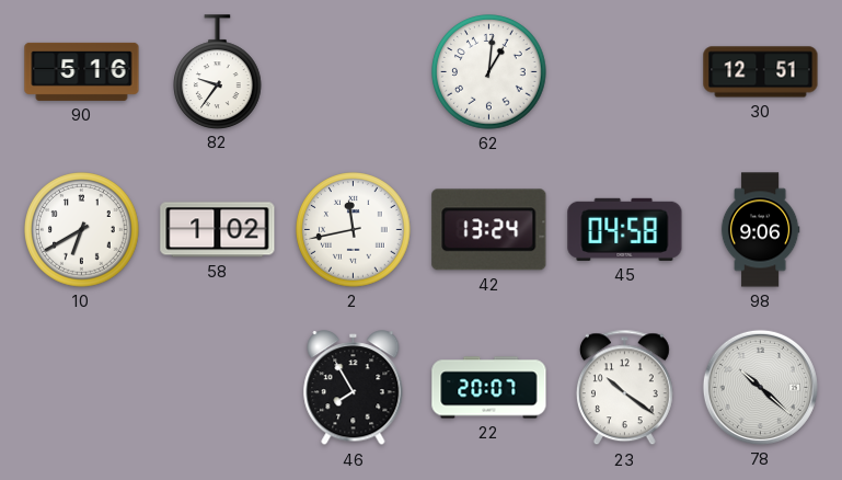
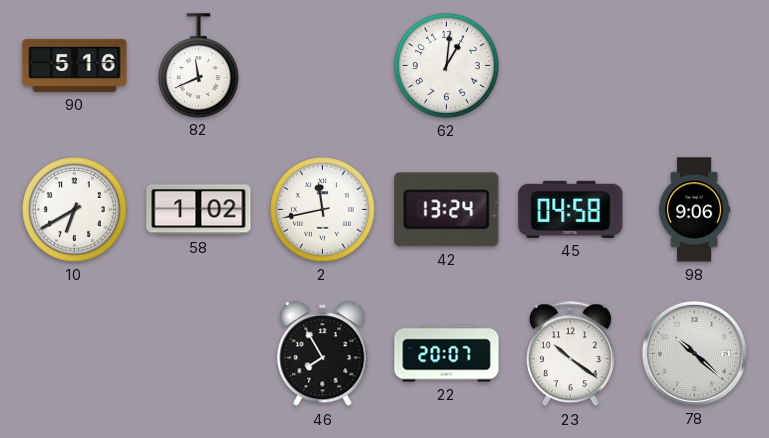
82: 9:36 -> 11:41
30: 12:51 -> none
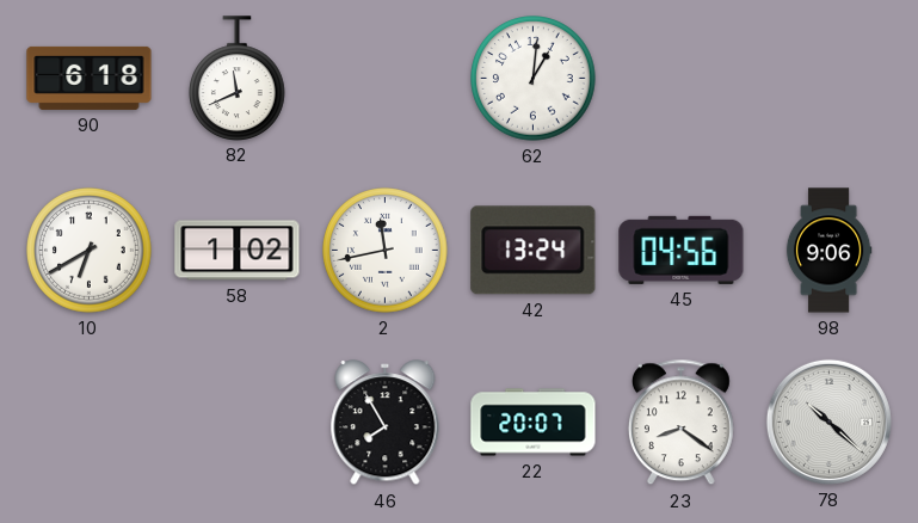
90: 5:16 -> 6:18
45: 04:58 -> 04:56
23: 10:21 -> 8:21
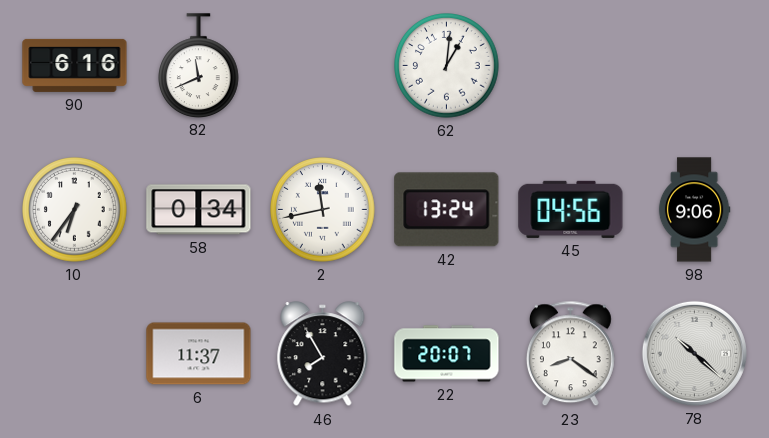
90: 6:18 -> 6:16
10: 6:40 -> 6:36
58: 1:02 -> 0:34
6: none -> 11:37
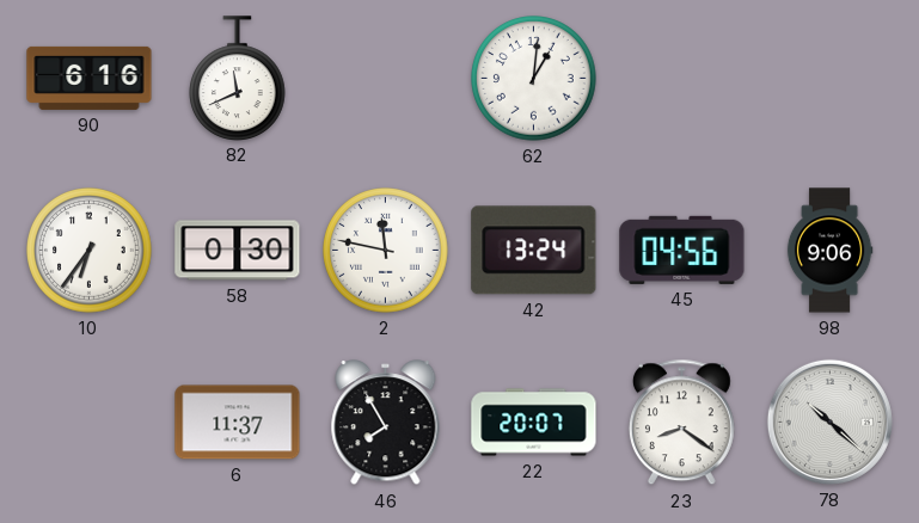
58: 0:34 -> 0:30
2: 11:43 -> 11:47
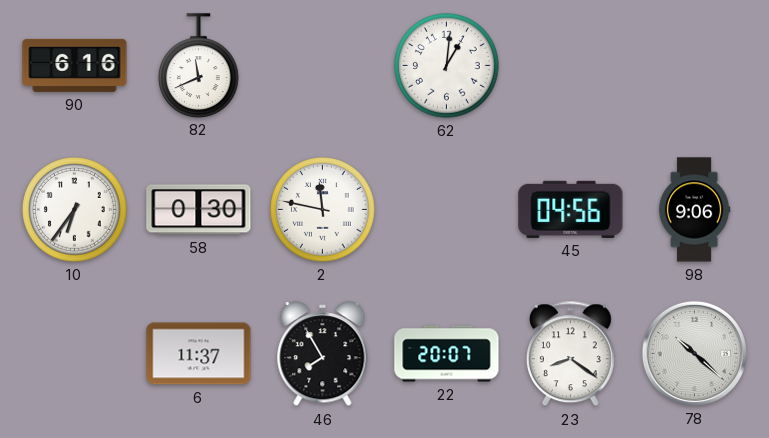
42: 13:24 -> none
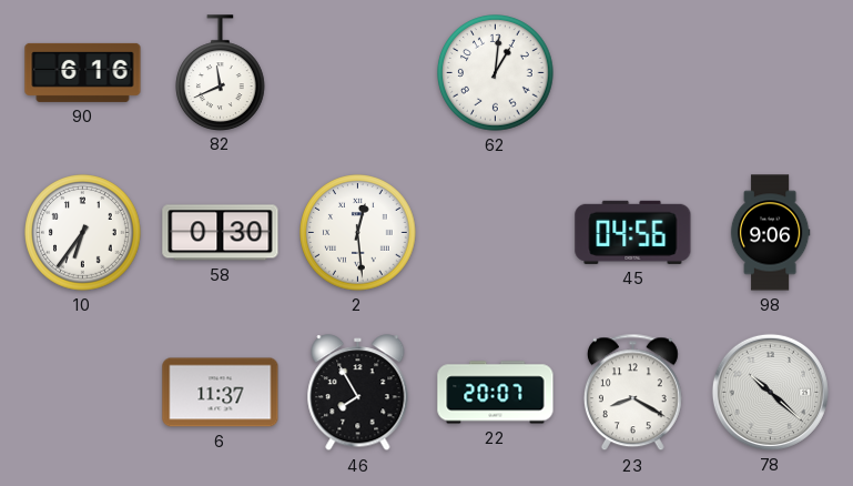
2: 11:47 -> 12:29
23: 8:21 -> 8:20
